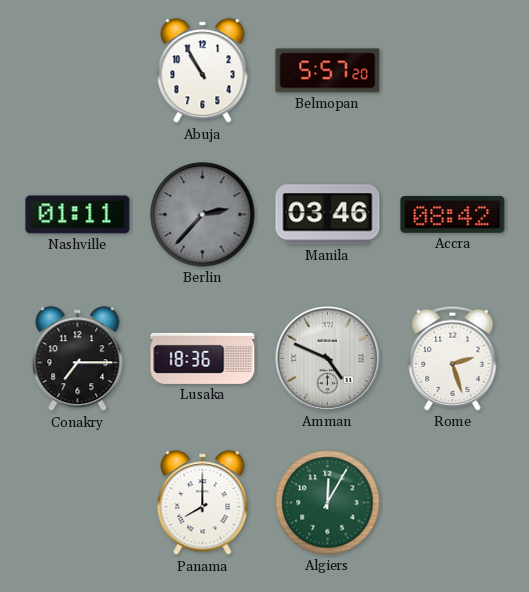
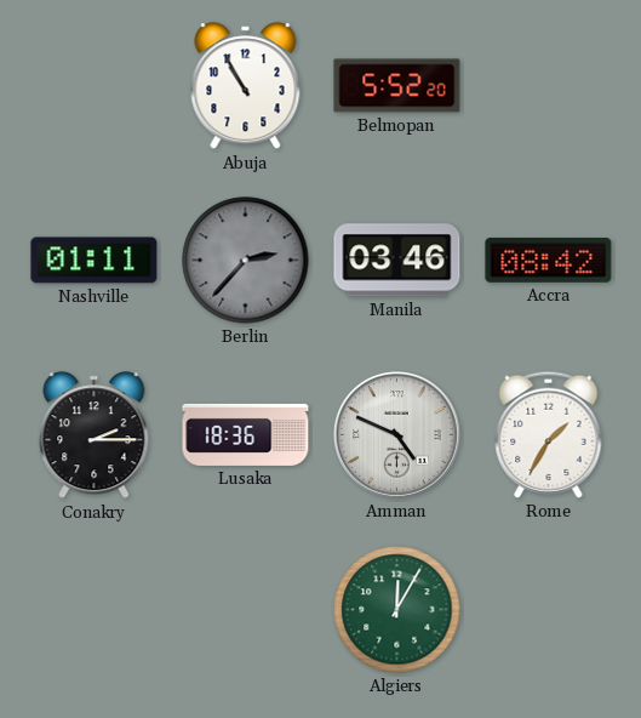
Belmopan: 5:57 -> 5:52
Conakry: 7:15 -> 2:15
Rome: 2:27 -> 1:35
Panama: 8:00 -> none
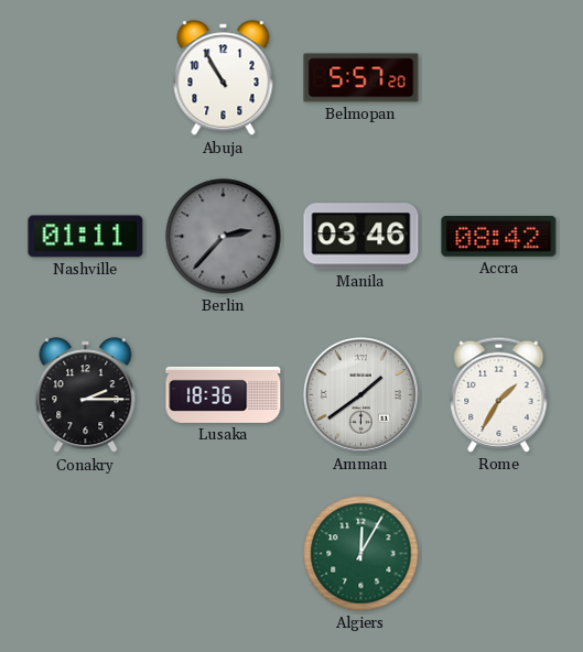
Belmopan: 5:52 -> 5:57
Amman: 4:49 -> 1:39
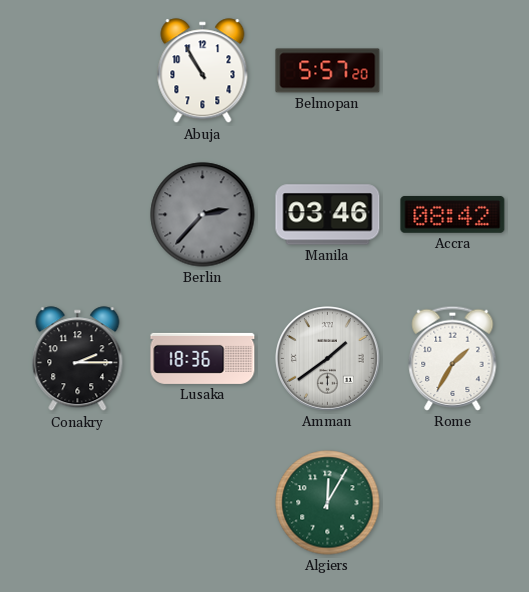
Nashville: 01:11 -> none
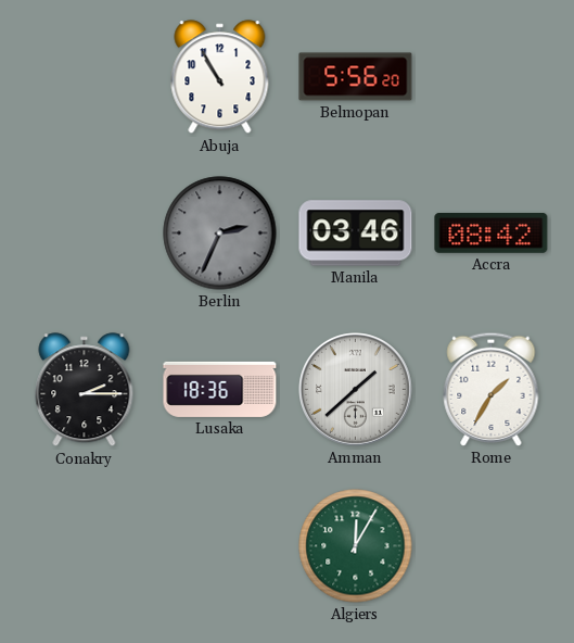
Belmopan: 5:57 -> 5:56
Berlin: 2:37 -> 2:34
Amman: 1:39 -> 1:38
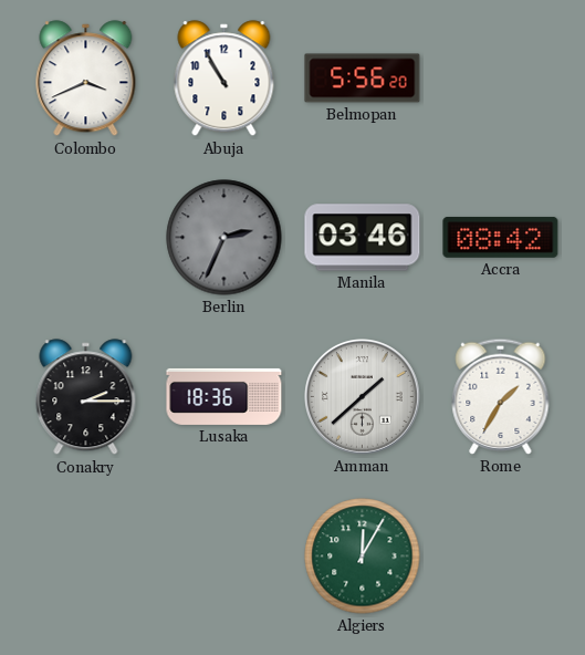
Colombo: none -> 3:41
